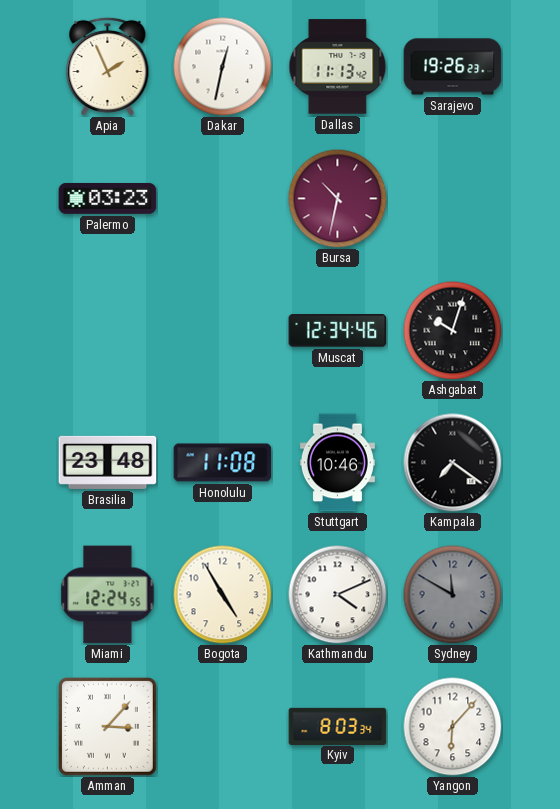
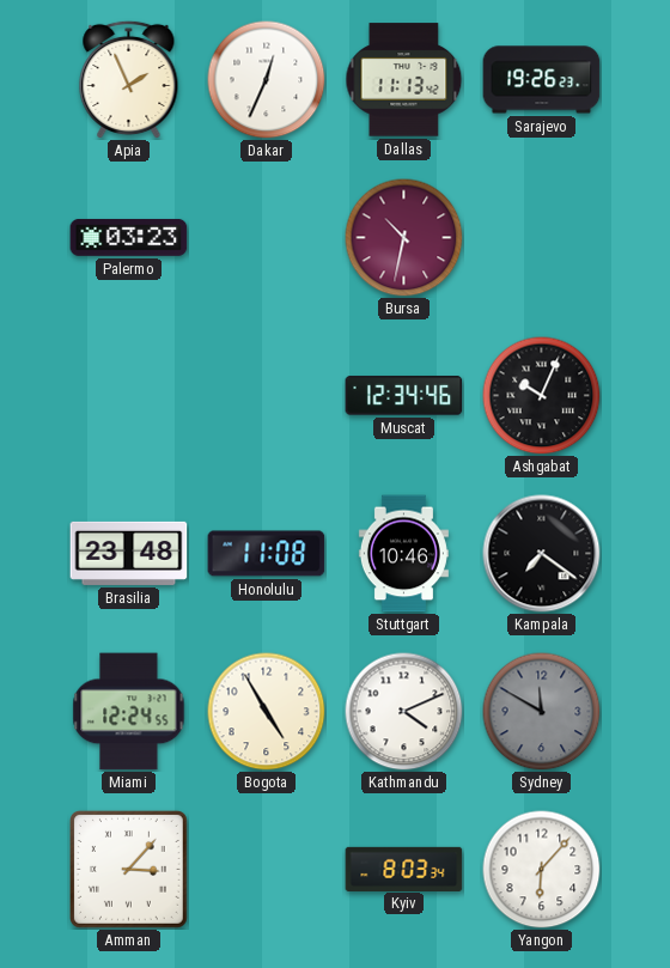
Dakar: 12:32 -> 12:34
Ashgabat: 10:03 -> 10:04
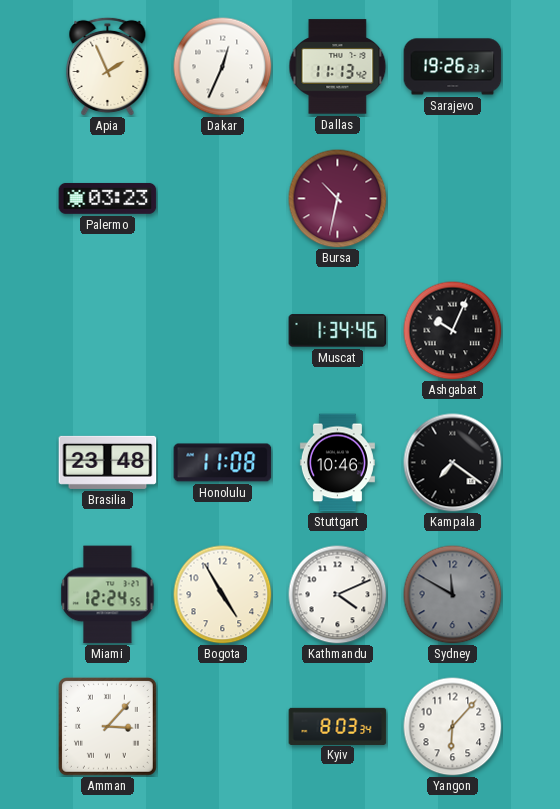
Muscat: 12:34 -> 1:34
